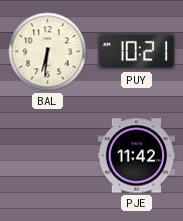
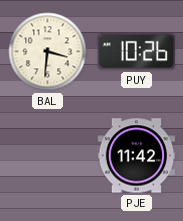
BAL: 6:31 -> 3:31
PUY: 10:21 -> 10:26
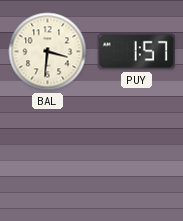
PUY: 10:26 -> 1:57
PJE: 11:42 -> none
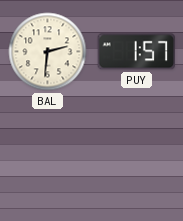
BAL: 3:31 -> 2:31
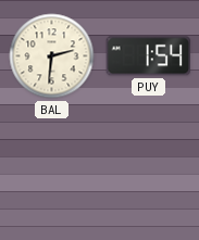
PUY: 1:57 -> 1:54
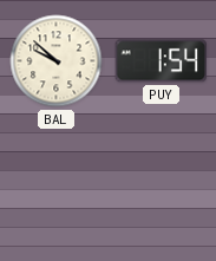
BAL: 2:31 -> 9:52
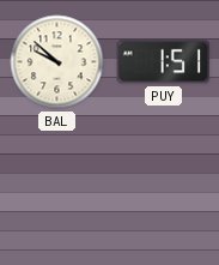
PUY: 1:54 -> 1:51
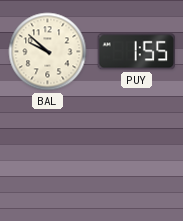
PUY: 1:51 -> 1:55
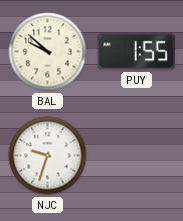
NJC: none -> 9:33
